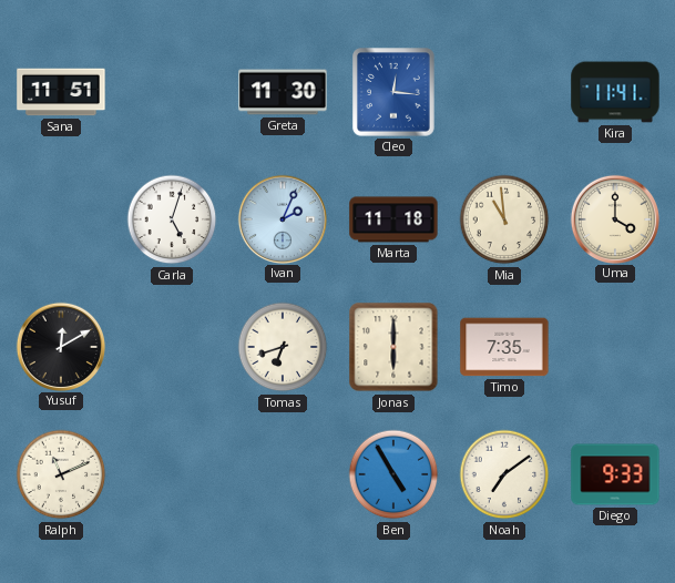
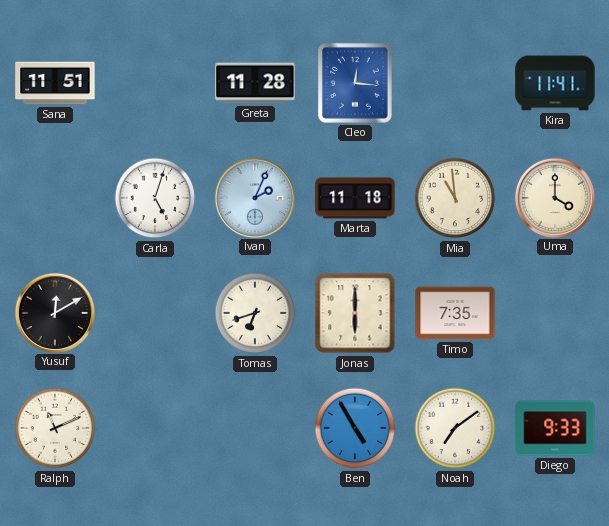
Greta: 11:30 -> 11:28
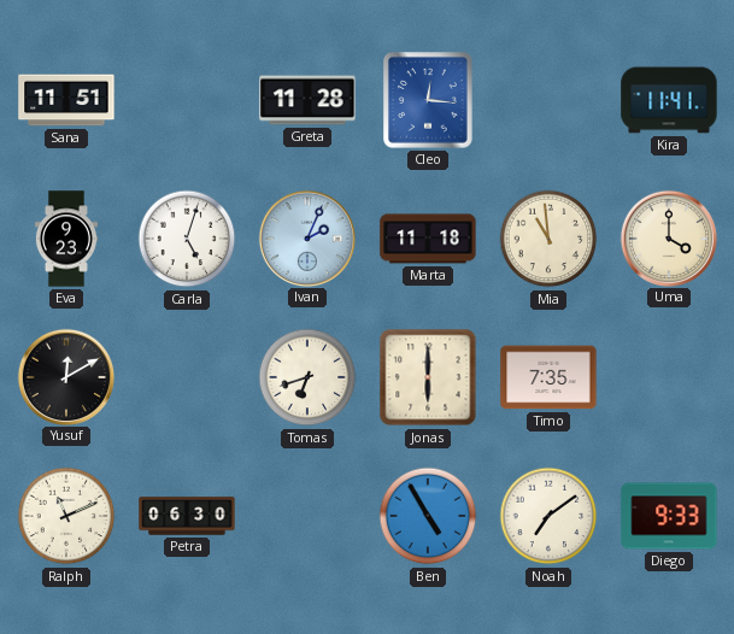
Eva: none -> 9:23
Petra: none -> 06:30
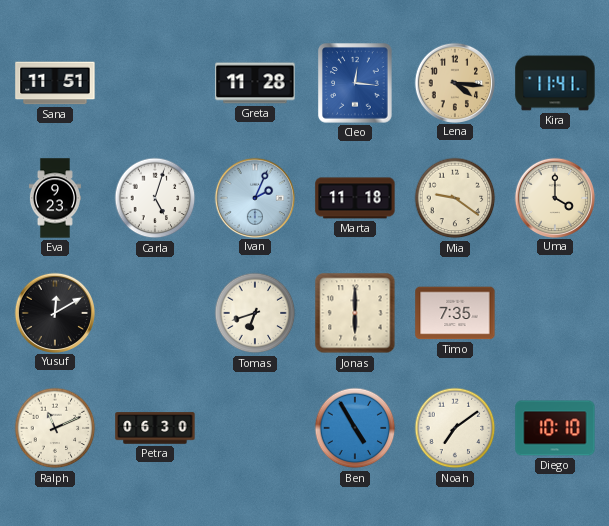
Lena: none -> 4:16
Mia: 10:59 -> 9:21
Diego: 9:33 -> 10:10
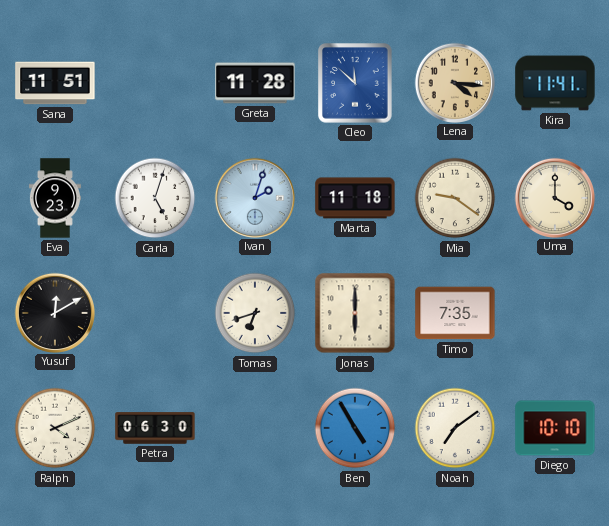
Cleo: 12:16 -> 11:52
Ivan: 2:04 -> 2:03
Ralph: 11:11 -> 4:11
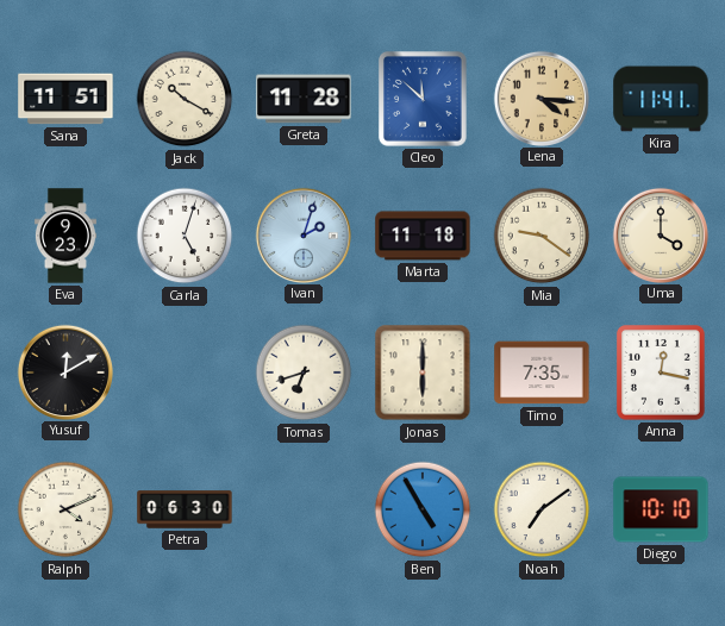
Jack: none -> 10:20
Anna: none -> 12:17
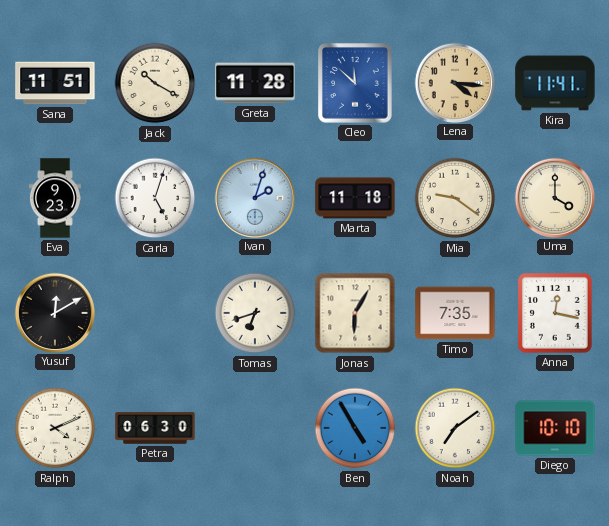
Jonas: 6:00 -> 6:05
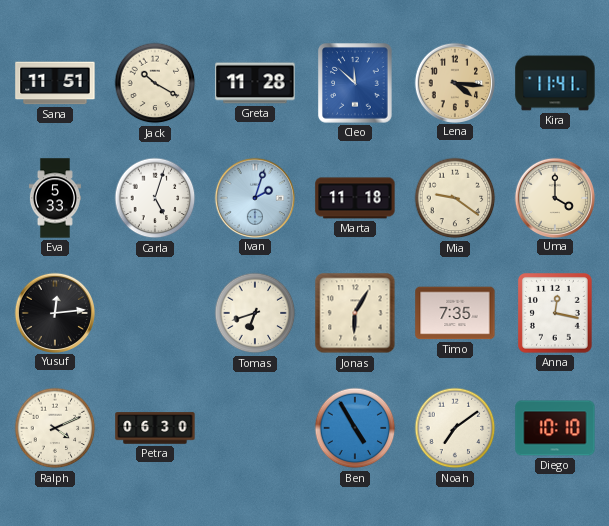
Eva: 9:23 -> 5:33
Yusuf: 12:10 -> 12:14
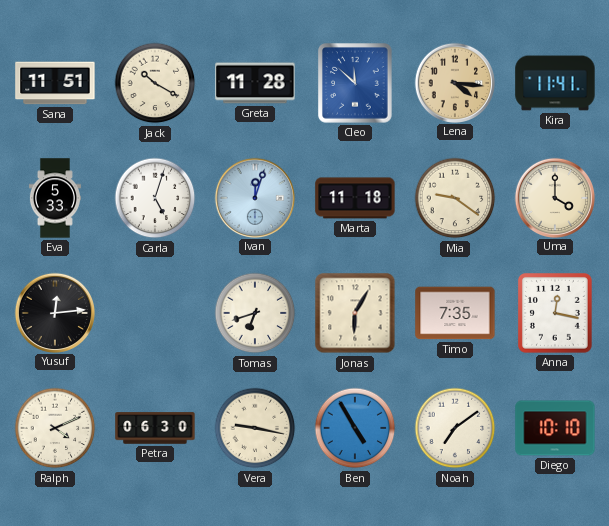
Ivan: 2:03 -> 12:03
Vera: none -> 9:17
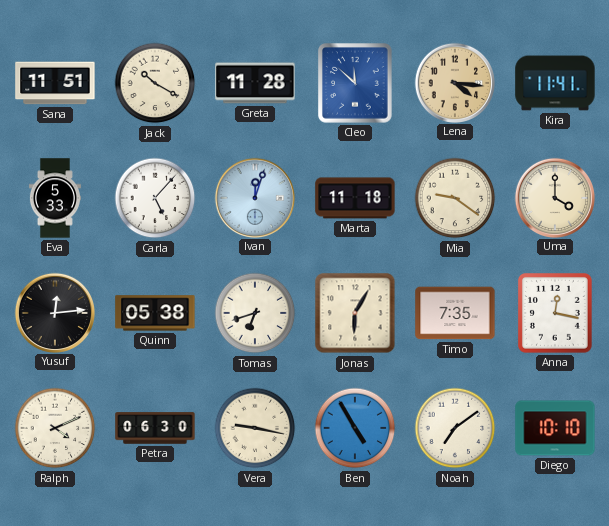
Carla: 5:03 -> 5:07
Quinn: none -> 05:38
